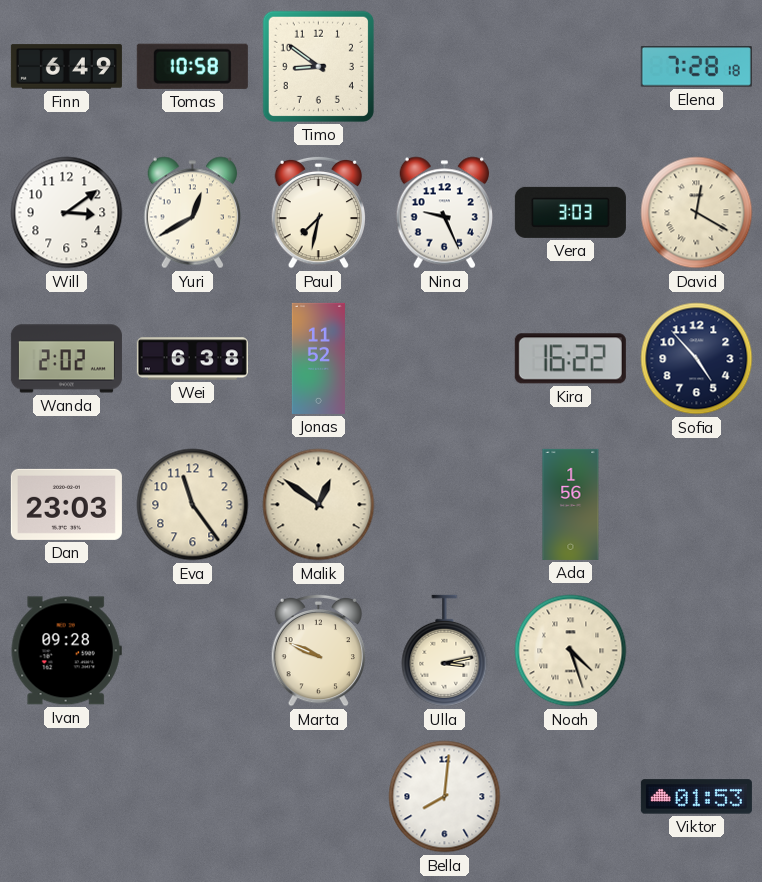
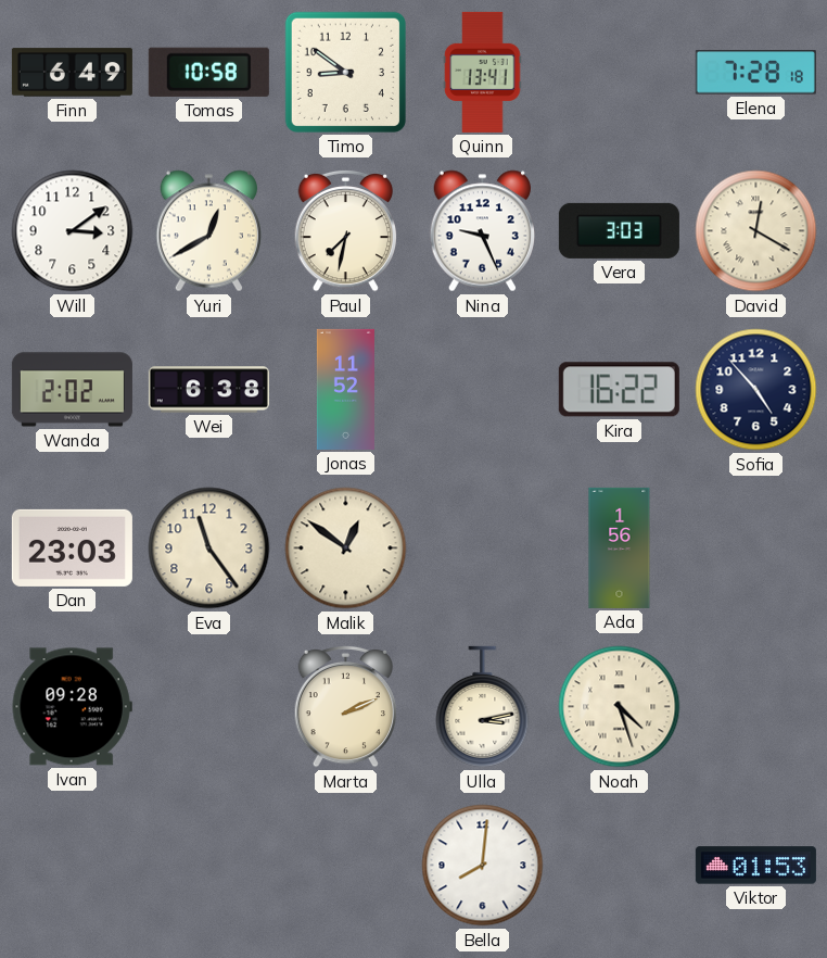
Quinn: none -> 13:41
Marta: 9:49 -> 2:11
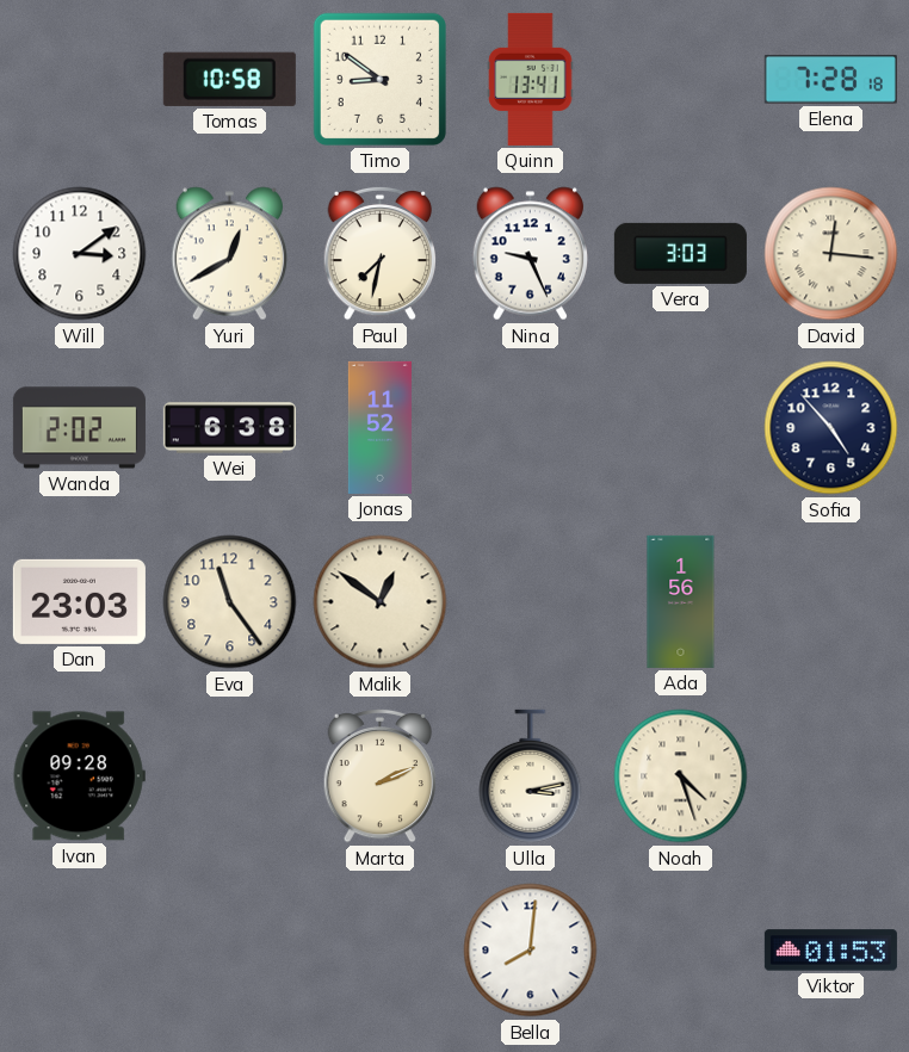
Finn: 6:49 -> none
David: 12:20 -> 12:16
Kira: 16:22 -> none
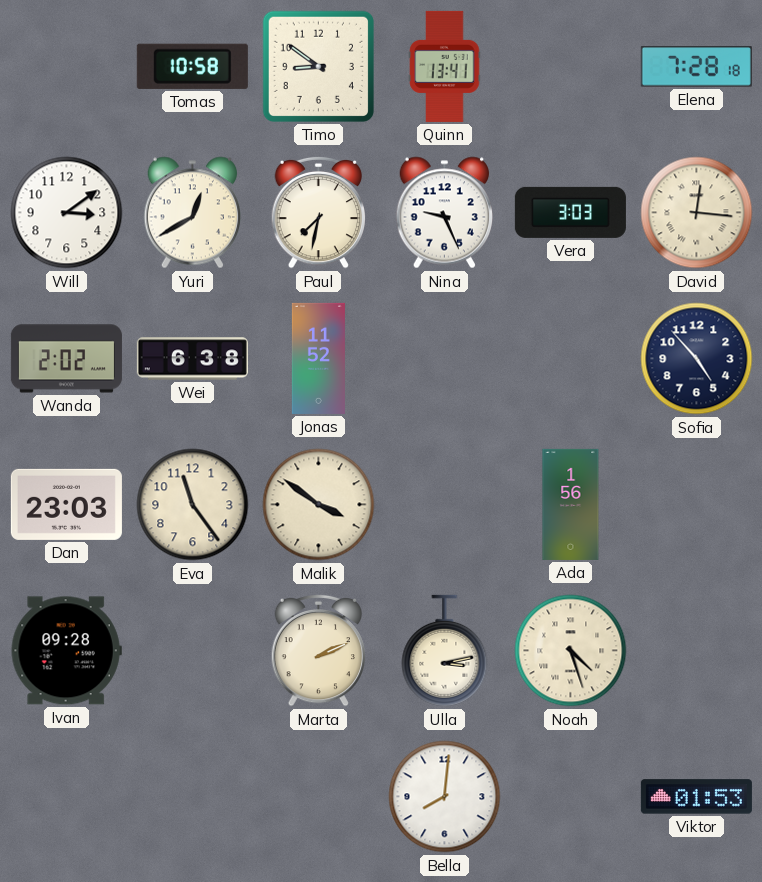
Malik: 12:51 -> 3:51
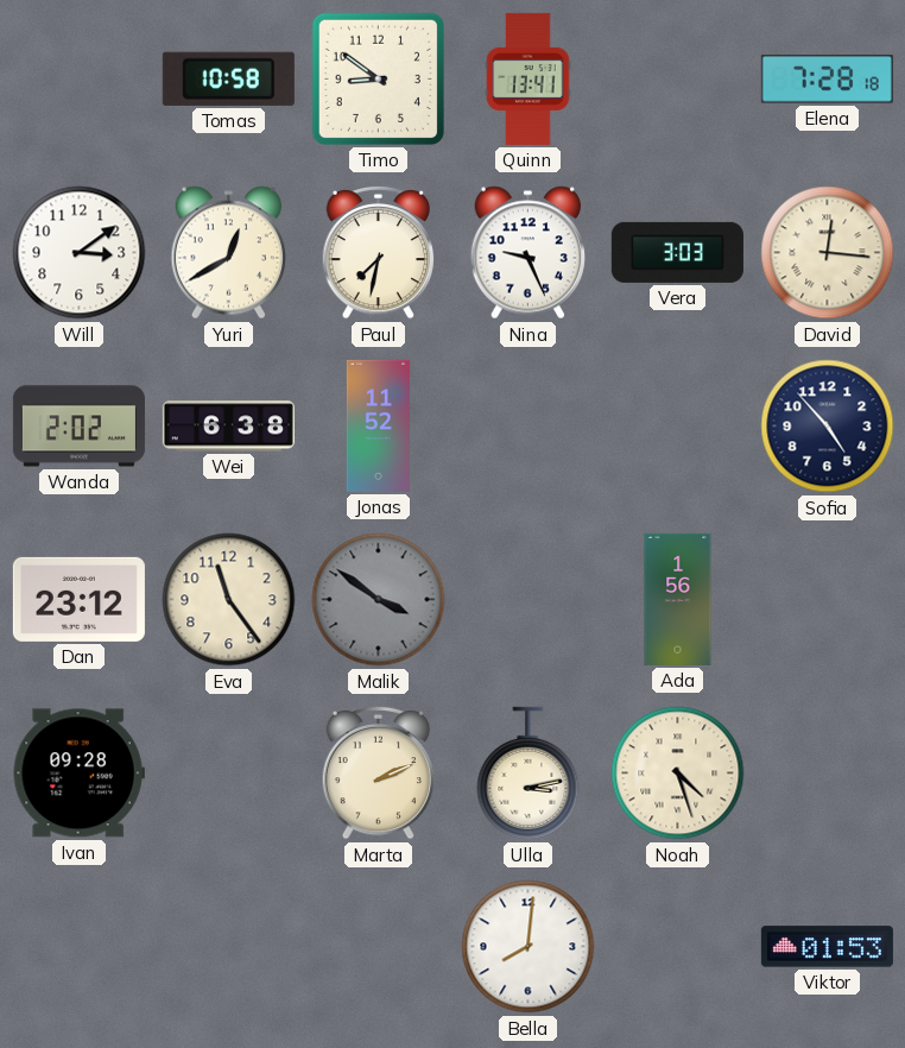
Dan: 23:03 -> 23:12
Malik dial: cream -> grey
